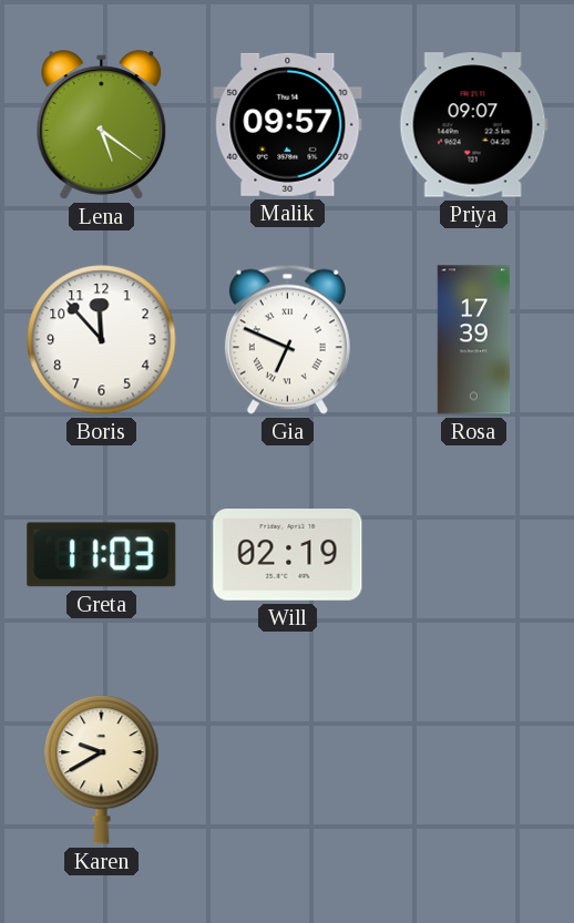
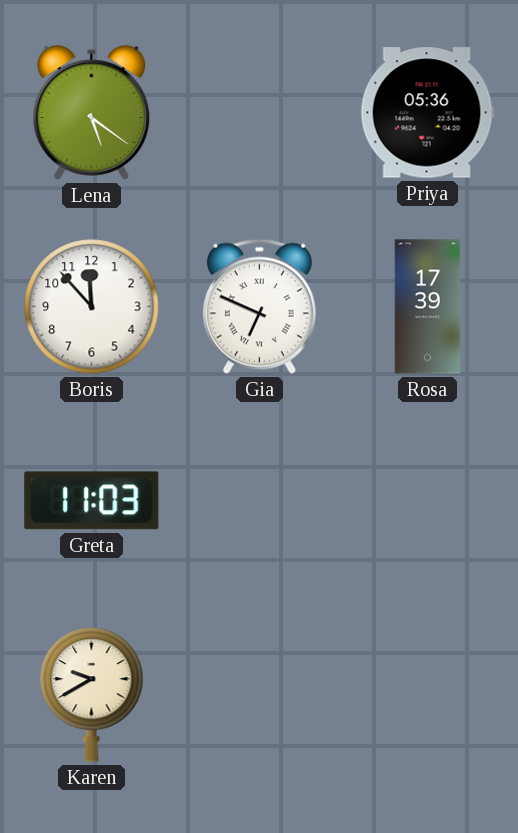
Malik: 09:57 -> none
Priya: 09:07 -> 05:36
Will: 02:19 -> none
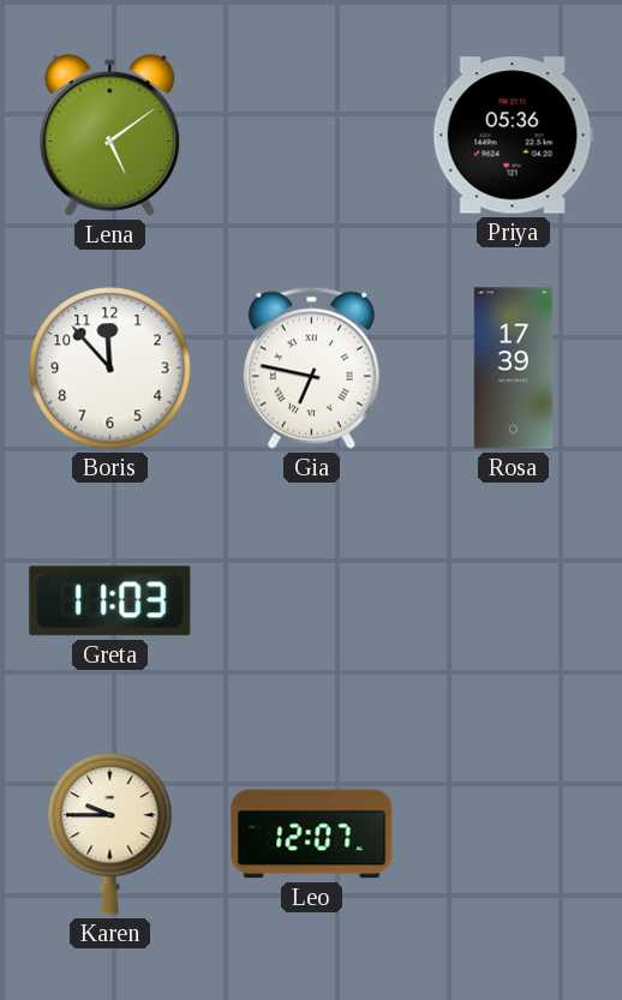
Lena: 5:21 -> 5:09
Gia: 6:49 -> 6:47
Karen: 9:40 -> 9:45
Leo: none -> 12:07
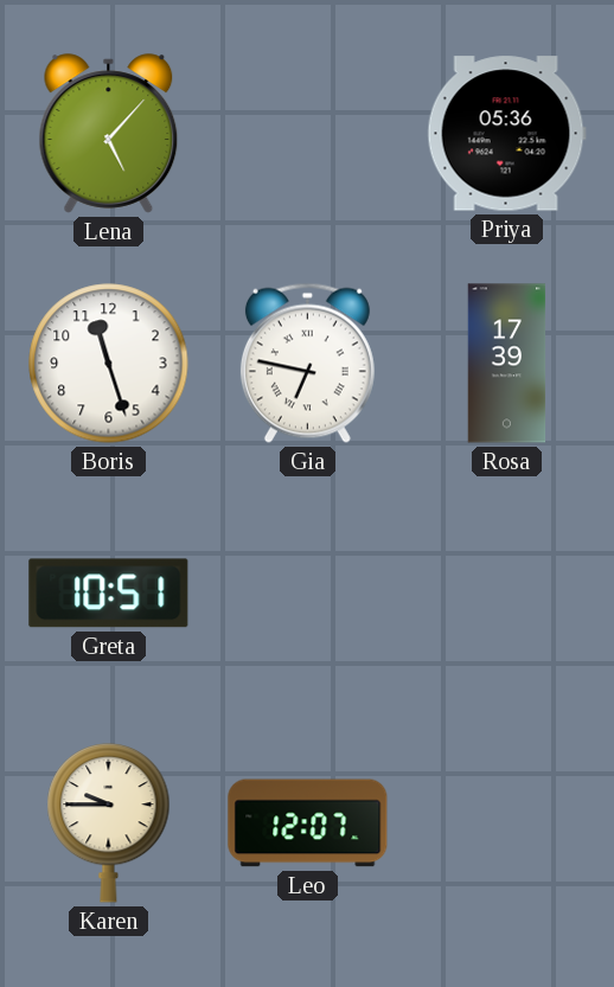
Lena: 5:09 -> 5:07
Boris: 11:53 -> 11:27
Greta: 11:03 -> 10:51
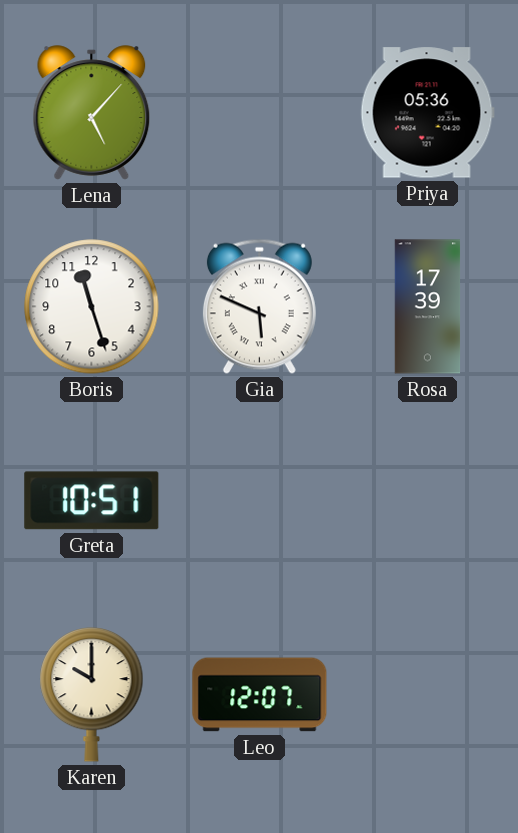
Gia: 6:47 -> 5:49
Karen: 9:45 -> 10:00
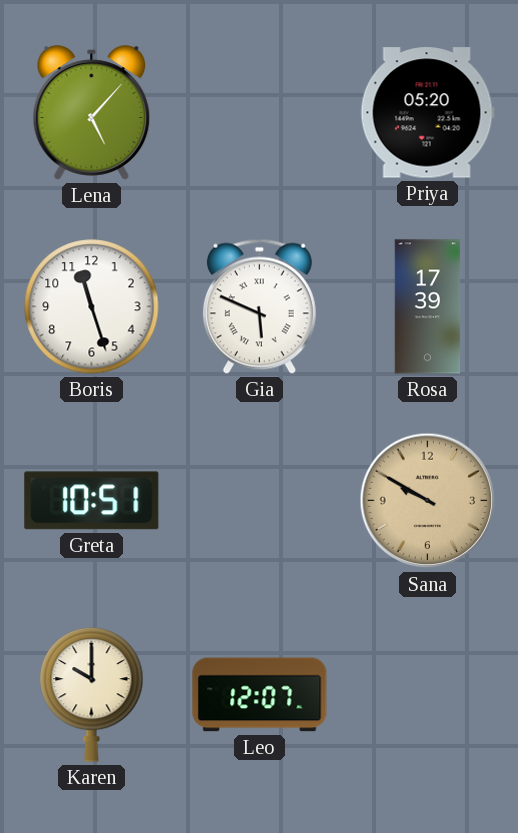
Priya: 05:36 -> 05:20
Sana: none -> 9:50
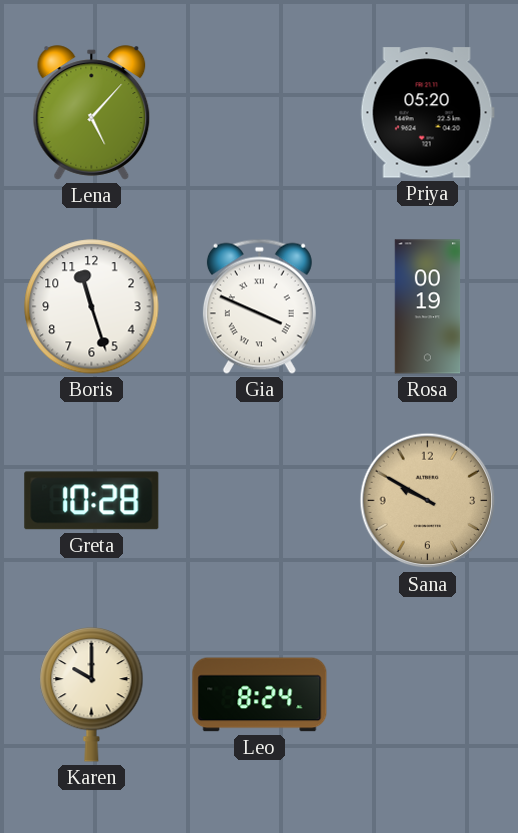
Gia: 5:49 -> 3:49
Rosa: 17:39 -> 00:19
Greta: 10:51 -> 10:28
Leo: 12:07 -> 8:24
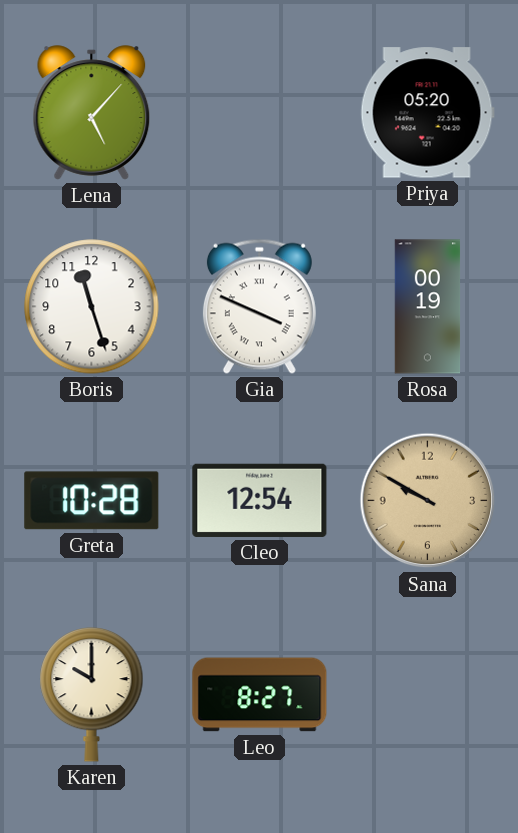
Cleo: none -> 12:54
Leo: 8:24 -> 8:27
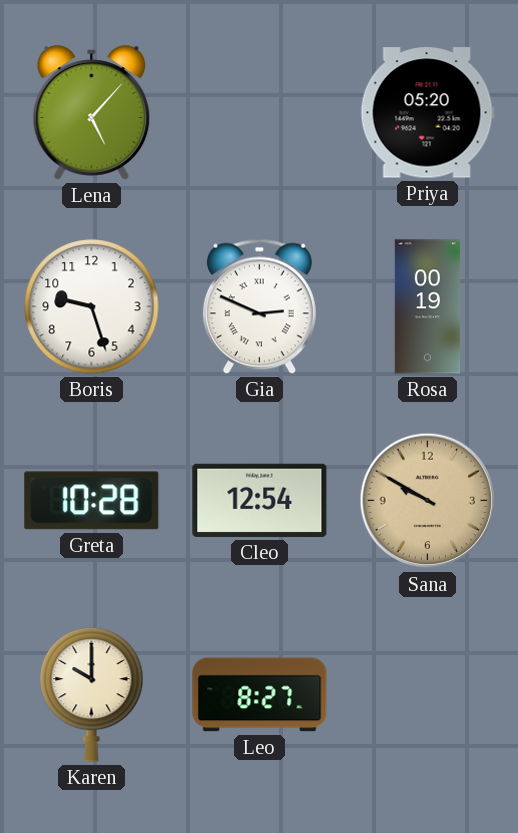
Boris: 11:27 -> 9:27
Gia: 3:49 -> 2:49
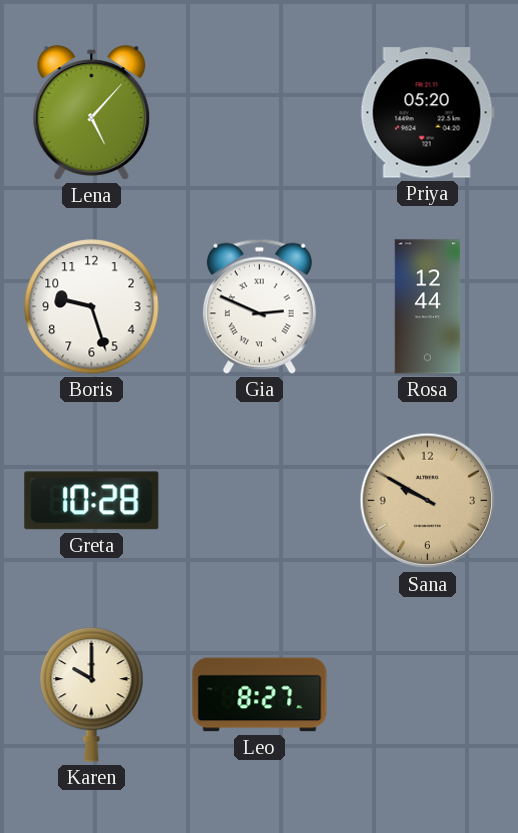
Rosa: 00:19 -> 12:44
Cleo: 12:54 -> none
